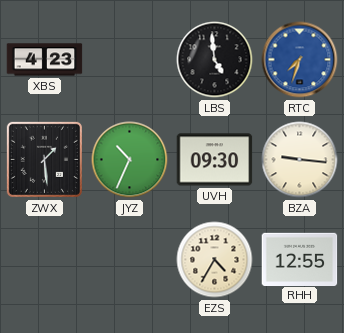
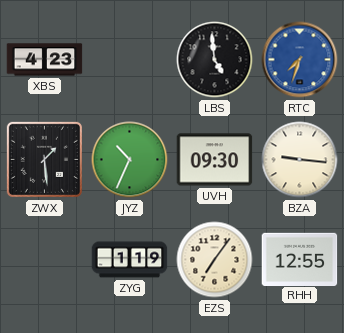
ZYG: none -> 1:19
EZS: 4:35 -> 7:06
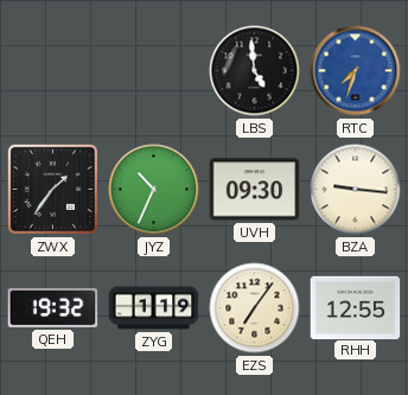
XBS: 4:23 -> none
ZWX: 1:29 -> 1:36
QEH: none -> 19:32
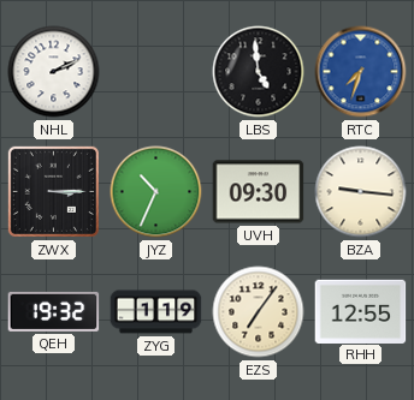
NHL: none -> 2:11
ZWX: 1:36 -> 3:15
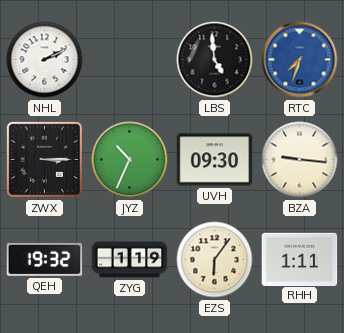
EZS: 7:06 -> 6:06
RHH: 12:55 -> 1:11
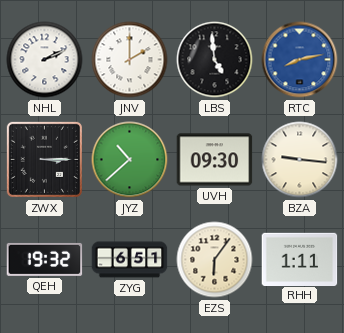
JNV: none -> 2:00
RTC: 7:33 -> 8:13
JYZ: 10:34 -> 10:38
ZYG: 1:19 -> 6:51
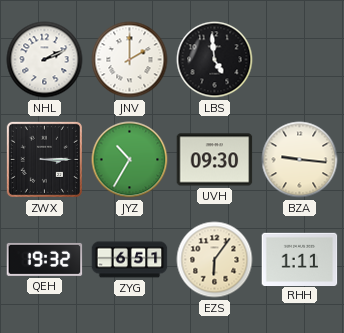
RTC: 8:13 -> none
JYZ: 10:38 -> 10:35
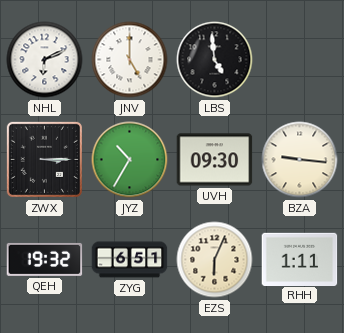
NHL: 2:11 -> 6:11
JNV: 2:00 -> 5:00
EZS: 6:06 -> 6:04
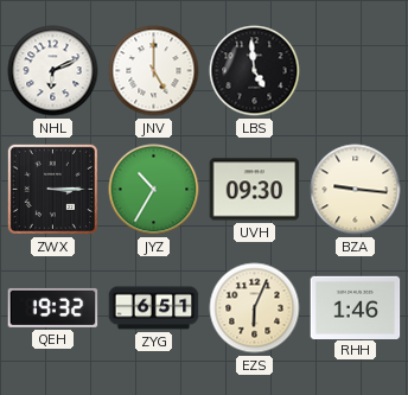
RHH: 1:11 -> 1:46
